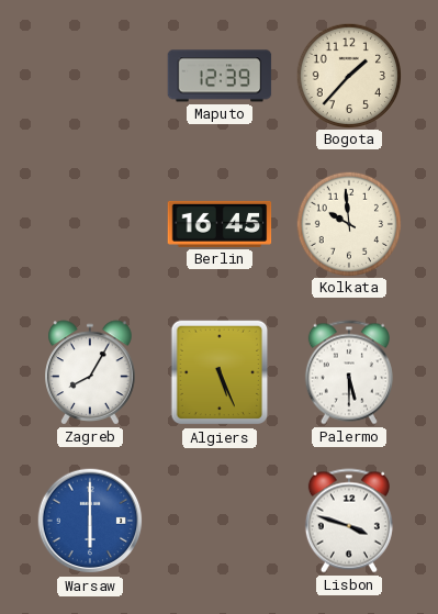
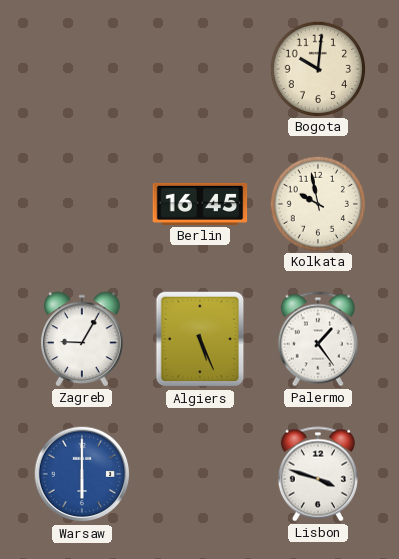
Maputo: 12:39 -> none
Bogota: 1:37 -> 10:01
Kolkata: 9:59 -> 9:58
Zagreb: 8:05 -> 9:05
Palermo: 5:30 -> 1:24
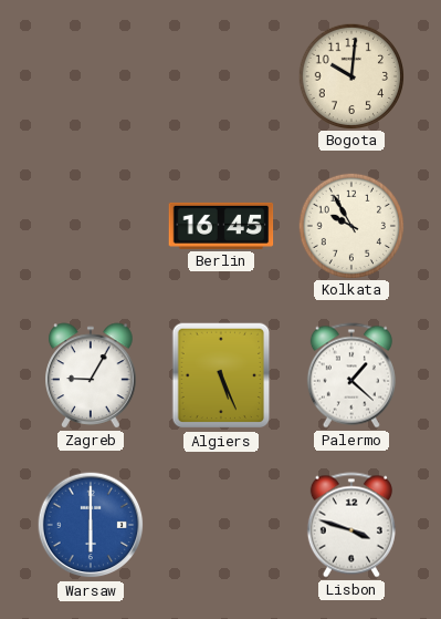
Kolkata: 9:58 -> 9:55
Palermo: 1:24 -> 1:22
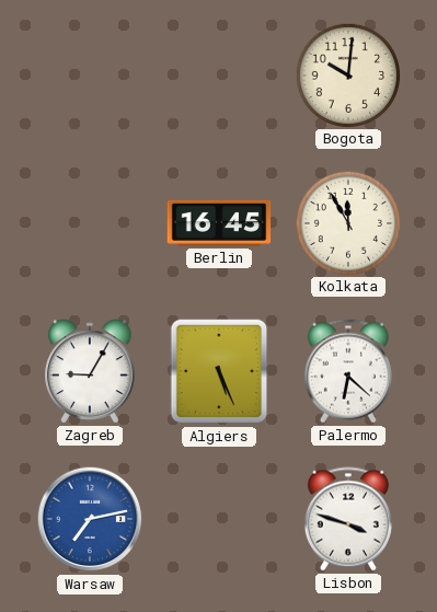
Kolkata: 9:55 -> 11:55
Palermo: 1:22 -> 6:22
Warsaw: 6:00 -> 7:13
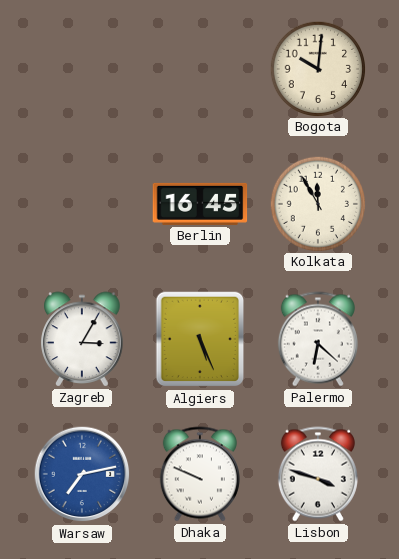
Zagreb: 9:05 -> 3:05
Dhaka: none -> 9:49
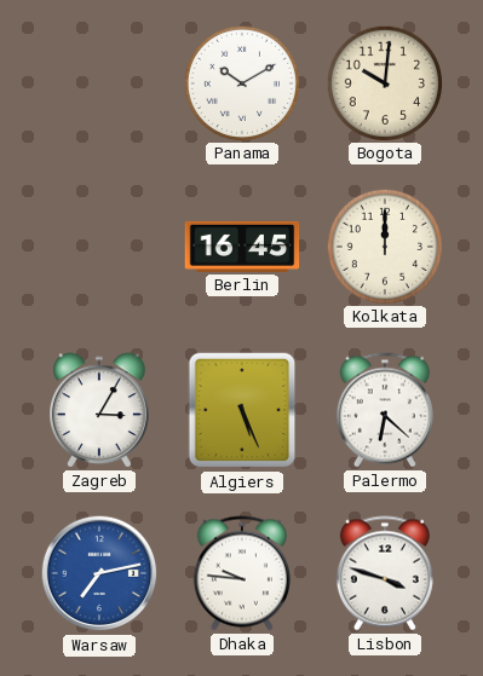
Panama: none -> 10:10
Kolkata: 11:55 -> 12:00
Dhaka: 9:49 -> 9:46
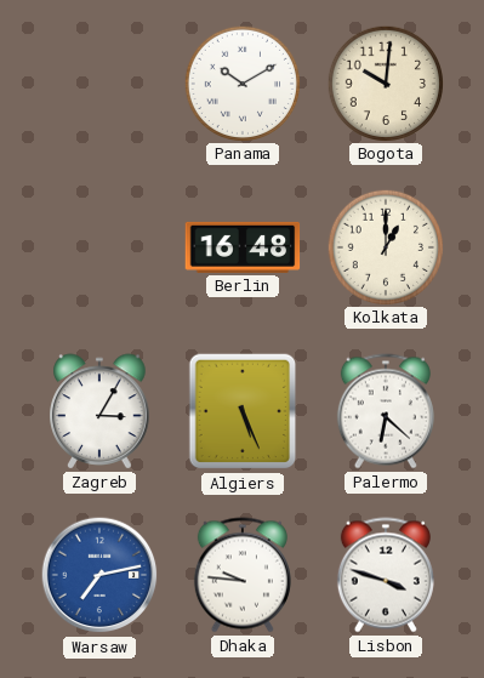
Berlin: 16:45 -> 16:48
Kolkata: 12:00 -> 1:00
